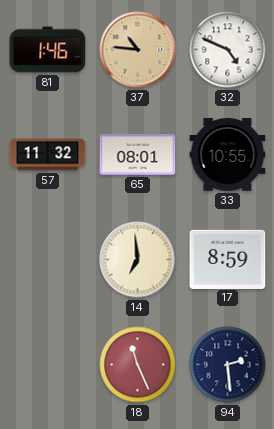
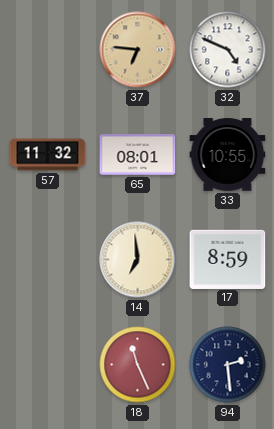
81: 1:46 -> none
37: 10:46 -> 6:46
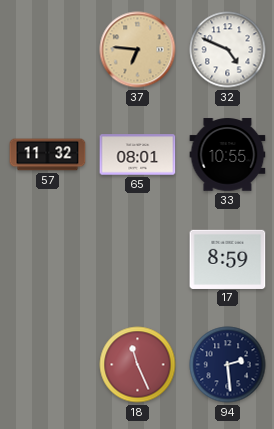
14: 6:59 -> none
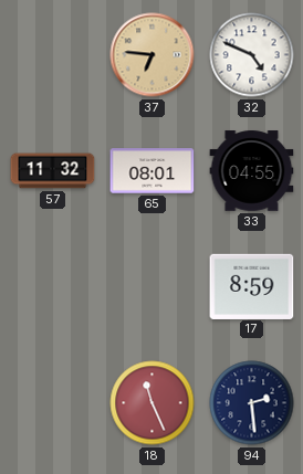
33: 10:55 -> 04:55
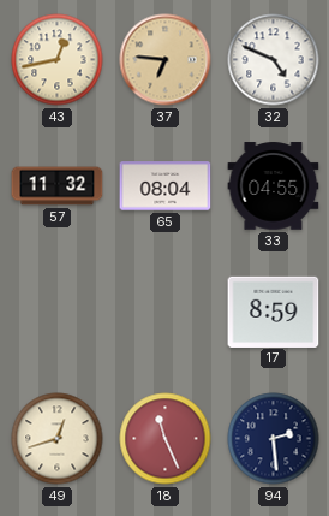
43: none -> 12:43
65: 08:01 -> 08:04
49: none -> 12:42
